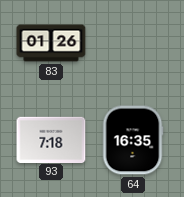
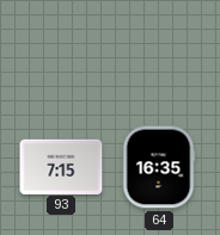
83: 01:26 -> none
93: 7:18 -> 7:15
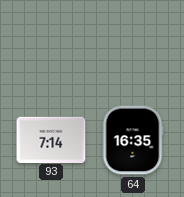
93: 7:15 -> 7:14
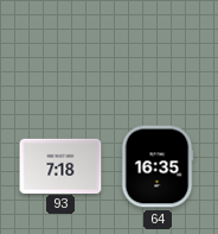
93: 7:14 -> 7:18
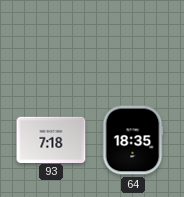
64: 16:35 -> 18:35
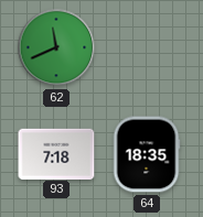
62: none -> 11:41
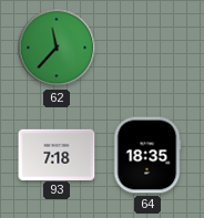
62: 11:41 -> 11:37
